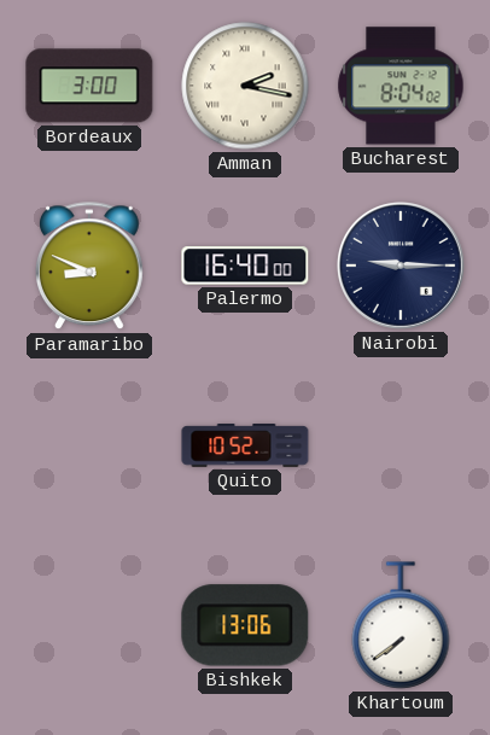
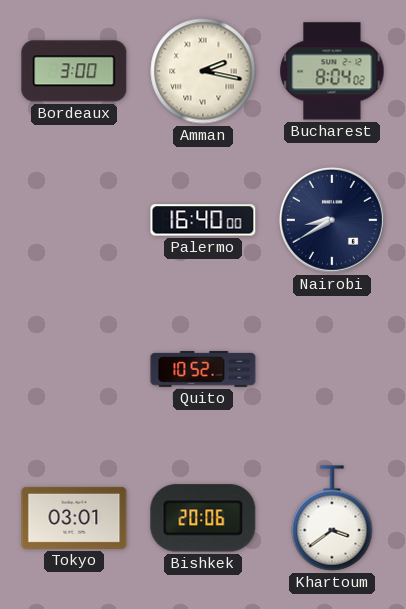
Paramaribo: 8:49 -> none
Nairobi: 9:15 -> 8:40
Tokyo: none -> 03:01
Bishkek: 13:06 -> 20:06
Khartoum: 7:39 -> 3:39
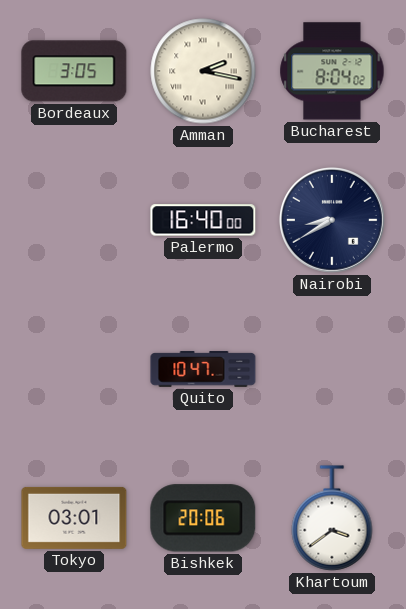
Bordeaux: 3:00 -> 3:05
Quito: 10:52 -> 10:47
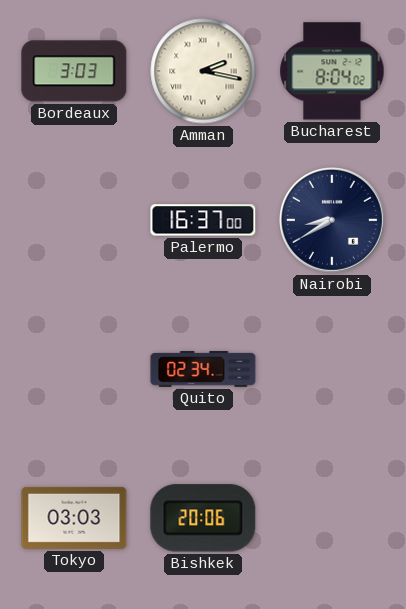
Bordeaux: 3:05 -> 3:03
Palermo: 16:40 -> 16:37
Quito: 10:47 -> 02:34
Tokyo: 03:01 -> 03:03
Khartoum: 3:39 -> none
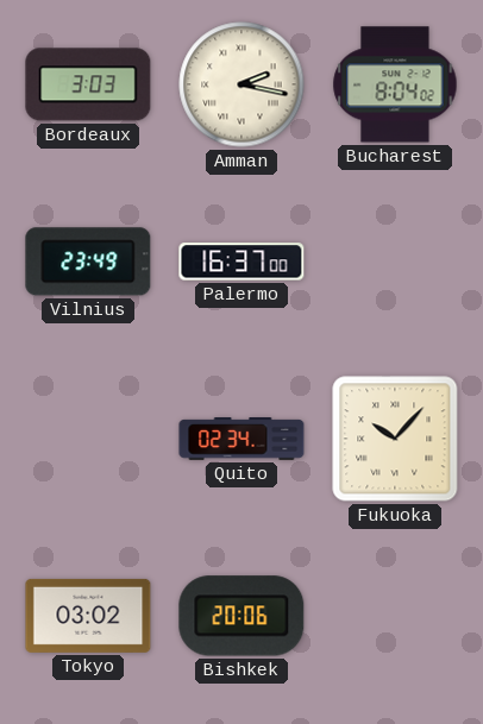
Vilnius: none -> 23:49
Nairobi: 8:40 -> none
Fukuoka: none -> 10:07
Tokyo: 03:03 -> 03:02
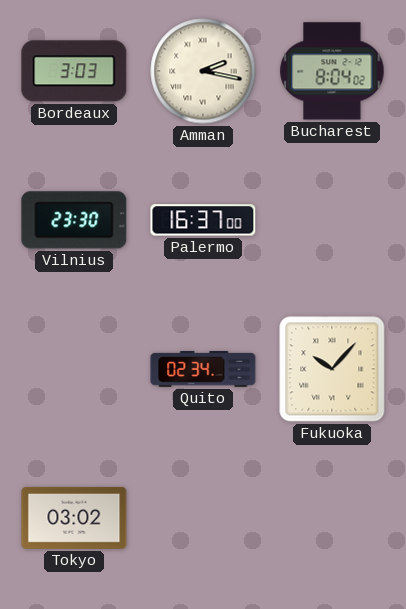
Vilnius: 23:49 -> 23:30
Bishkek: 20:06 -> none
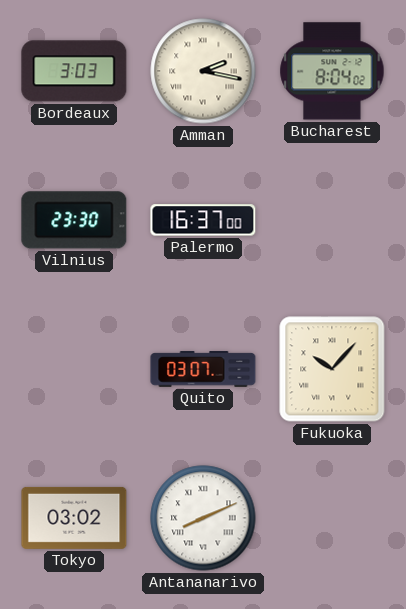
Quito: 02:34 -> 03:07
Antananarivo: none -> 8:11
